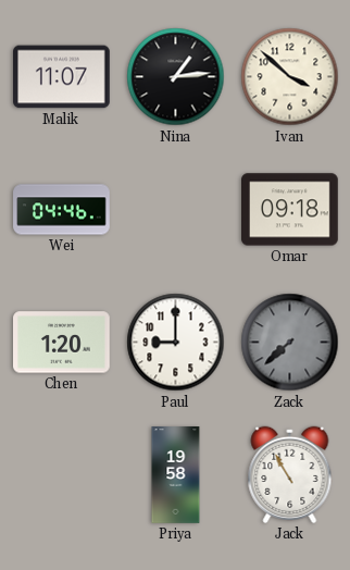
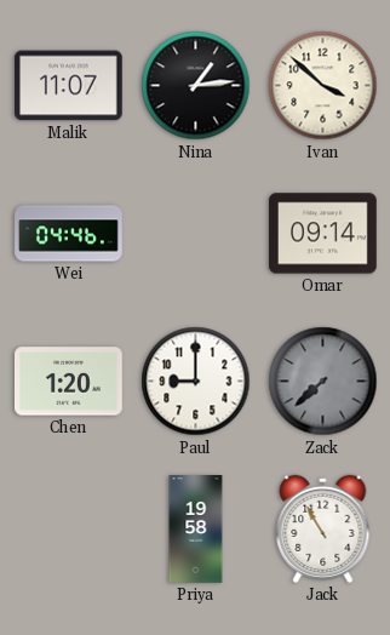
Omar: 09:18 -> 09:14
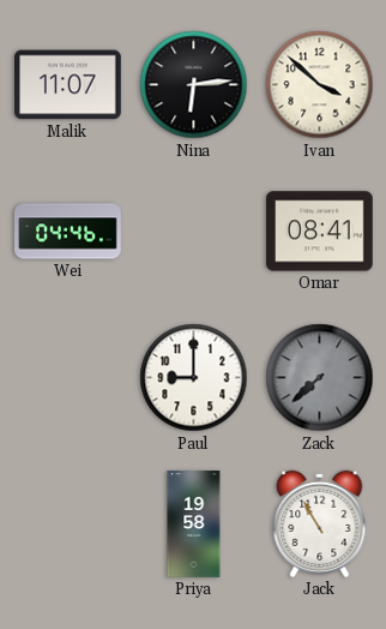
Nina: 1:14 -> 6:14
Omar: 09:14 -> 08:41
Chen: 1:20 -> none
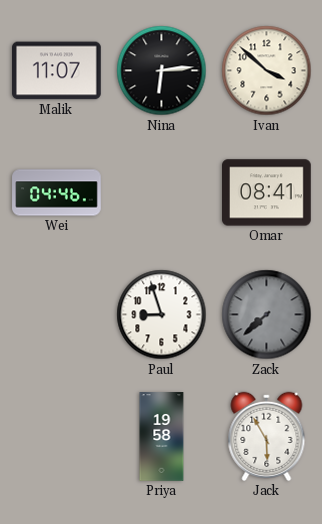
Paul: 9:00 -> 8:57
Jack: 10:55 -> 5:55
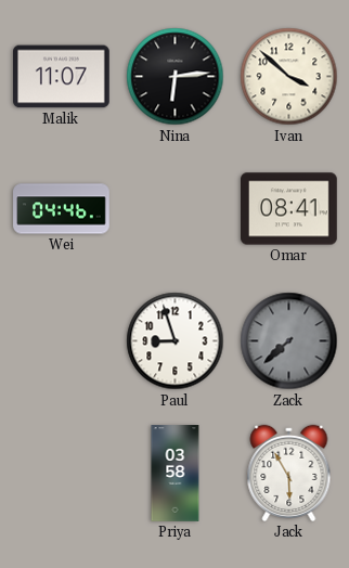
Priya: 19:58 -> 03:58
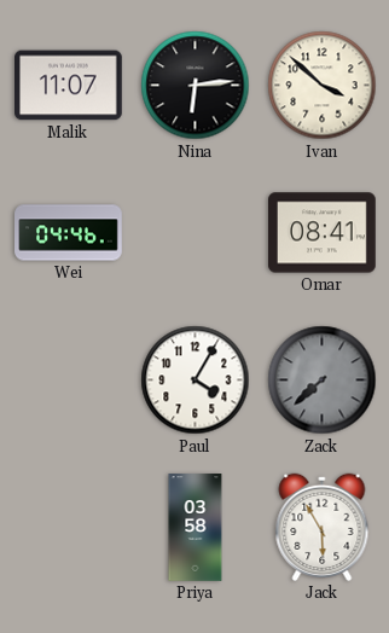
Paul: 8:57 -> 4:05
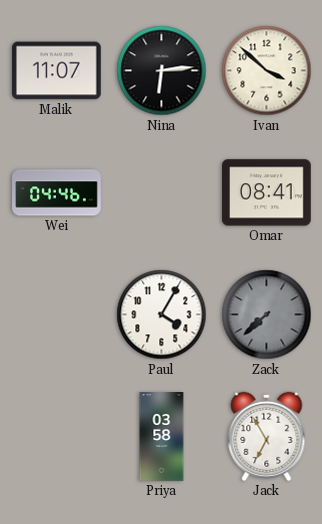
Jack: 5:55 -> 6:55
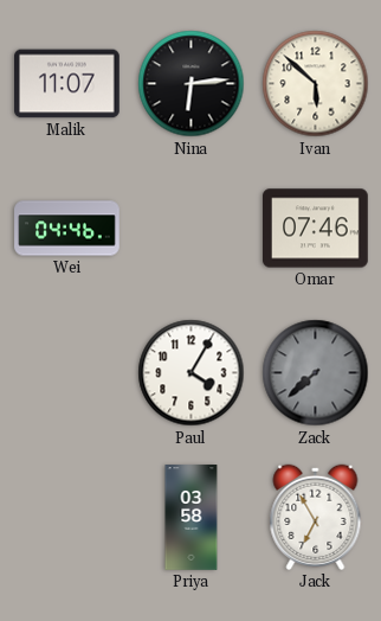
Ivan: 3:52 -> 5:52
Omar: 08:41 -> 07:46
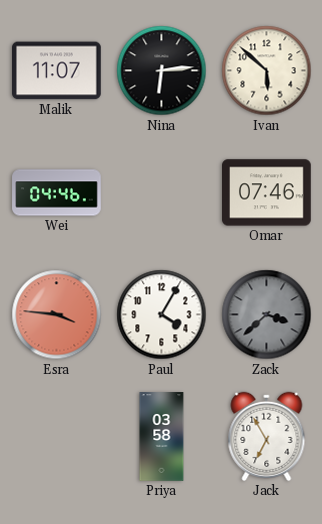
Esra: none -> 3:46
Zack: 7:38 -> 3:38
